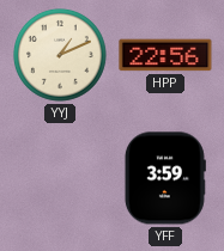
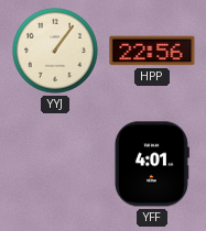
YYJ: 1:11 -> 1:06
YFF: 3:59 -> 4:01
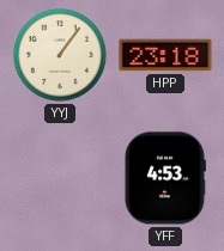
HPP: 22:56 -> 23:18
YFF: 4:01 -> 4:53
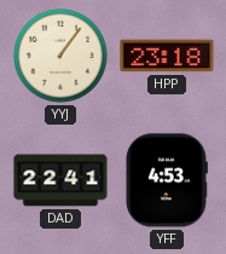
DAD: none -> 22:41
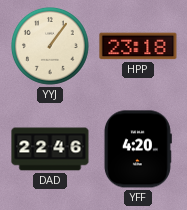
DAD: 22:41 -> 22:46
YFF: 4:53 -> 4:20
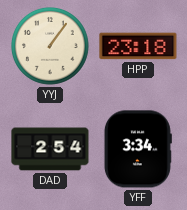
DAD: 22:46 -> 2:54
YFF: 4:20 -> 3:34
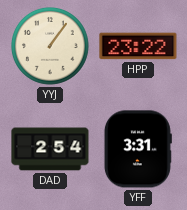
HPP: 23:18 -> 23:22
YFF: 3:34 -> 3:31
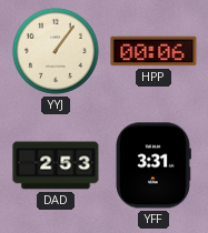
HPP: 23:22 -> 00:06
DAD: 2:54 -> 2:53
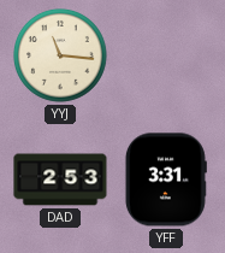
YYJ: 1:06 -> 11:16
HPP: 00:06 -> none
